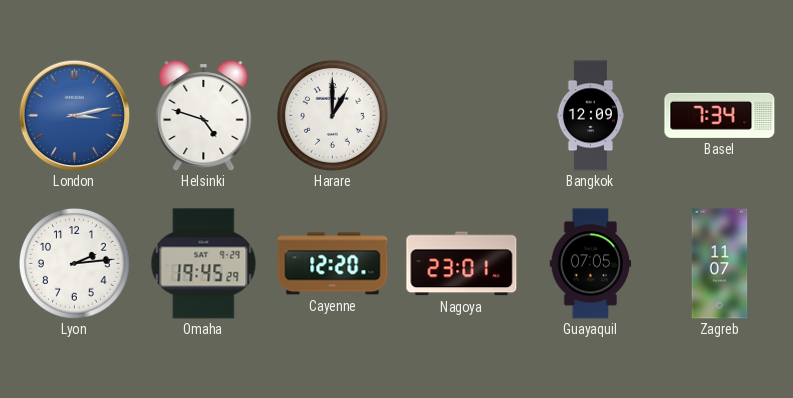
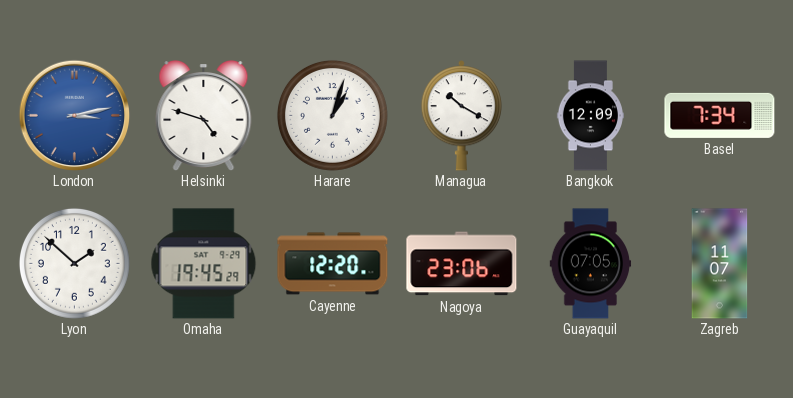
Harare: 1:00 -> 1:03
Managua: none -> 10:20
Lyon: 2:14 -> 1:52
Nagoya: 23:01 -> 23:06
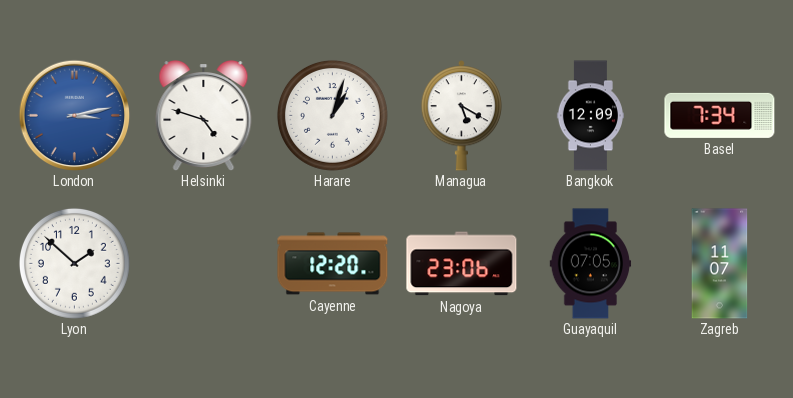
Managua: 10:20 -> 5:20
Omaha: 19:45 -> none
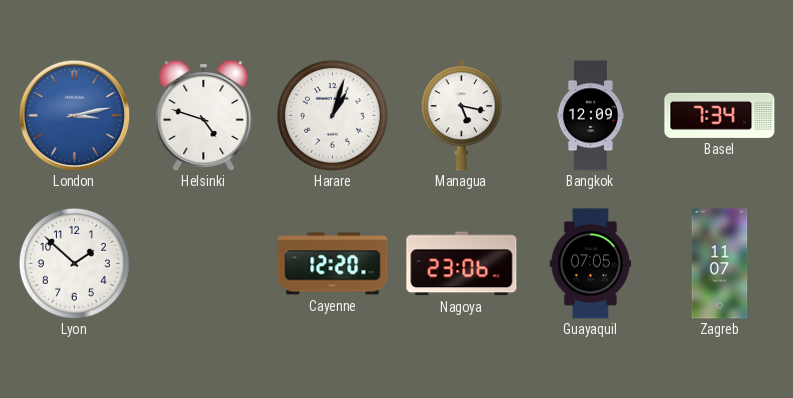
Managua: 5:20 -> 5:17
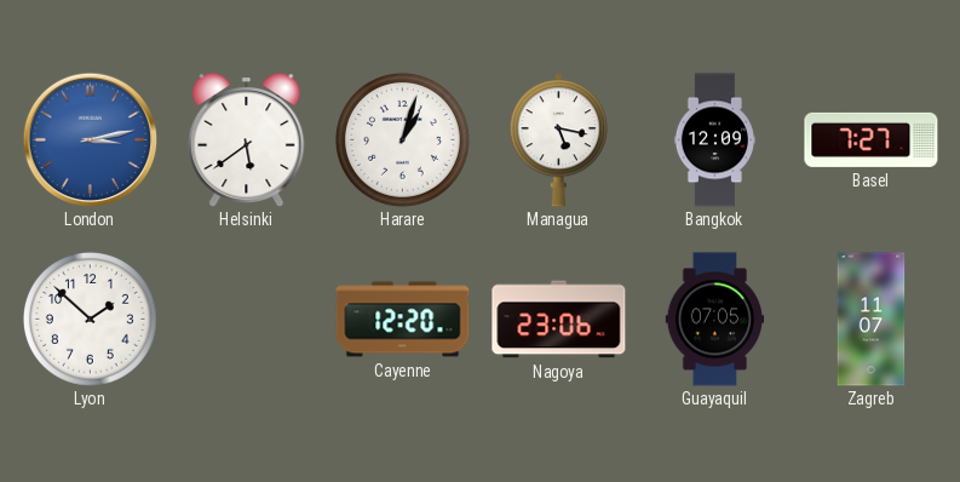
Helsinki: 4:48 -> 5:39
Basel: 7:34 -> 7:27
